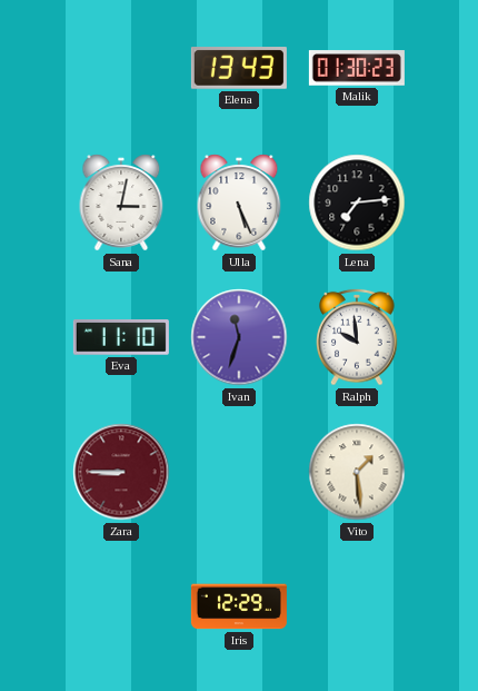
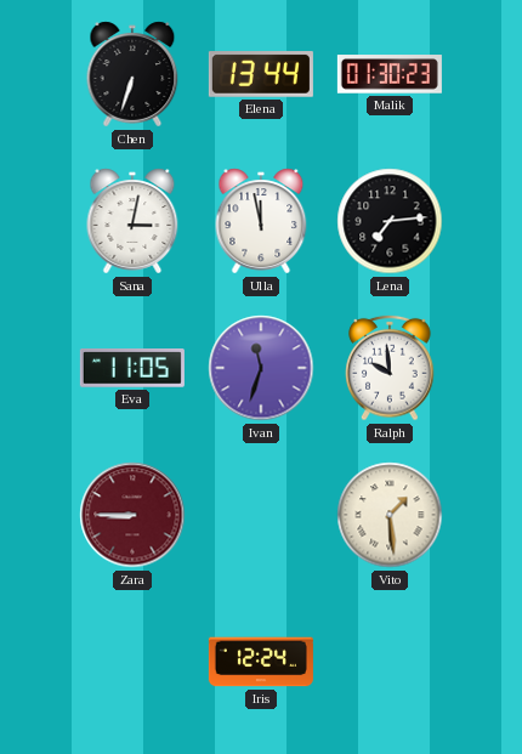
Chen: none -> 6:33
Elena: 13:43 -> 13:44
Ulla: 5:26 -> 11:58
Eva: 11:10 -> 11:05
Iris: 12:29 -> 12:24
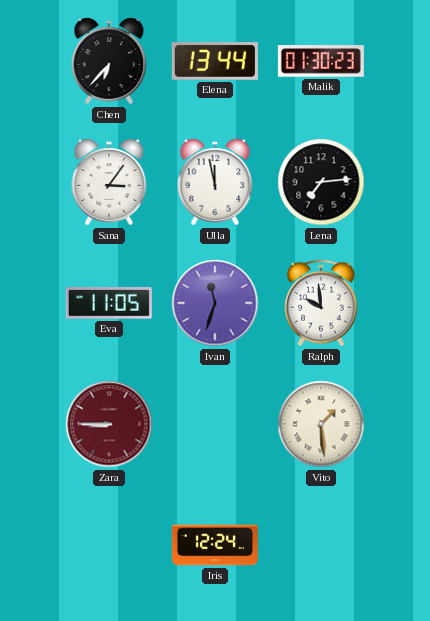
Chen: 6:33 -> 6:37
Sana: 3:02 -> 3:06
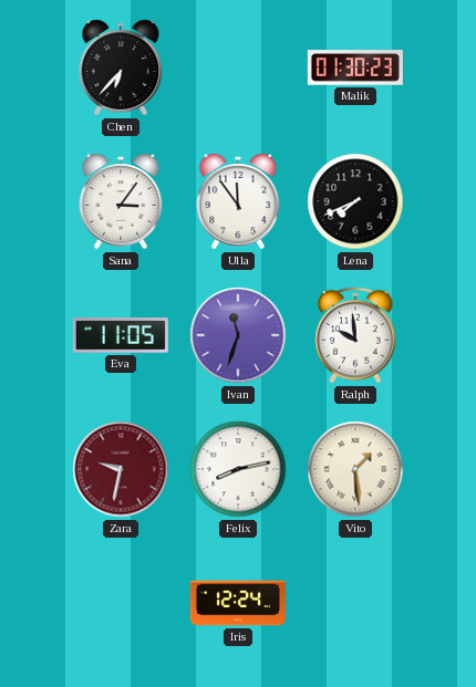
Elena: 13:44 -> none
Ulla: 11:58 -> 11:54
Lena: 7:14 -> 7:41
Zara: 8:45 -> 9:32
Felix: none -> 8:13
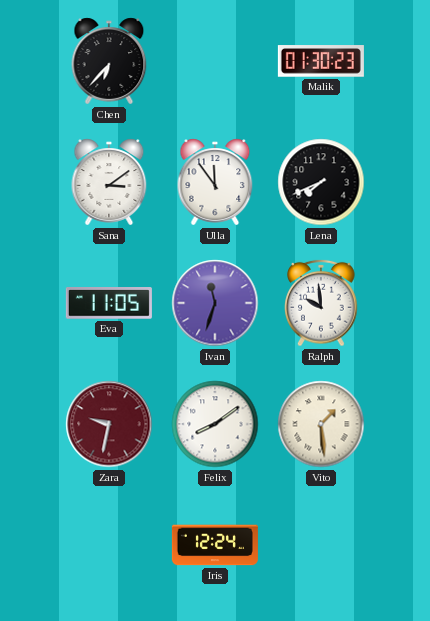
Sana: 3:06 -> 3:09
Felix: 8:13 -> 8:09
